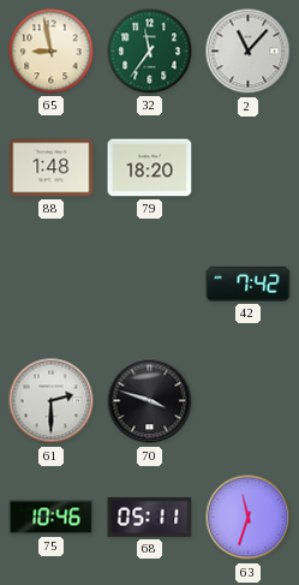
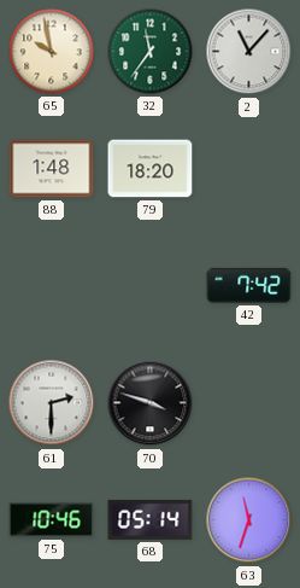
65: 8:58 -> 9:58
68: 05:11 -> 05:14
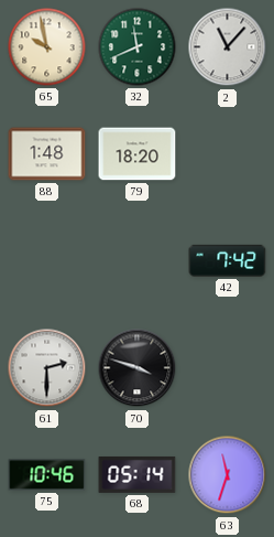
32: 11:36 -> 11:41
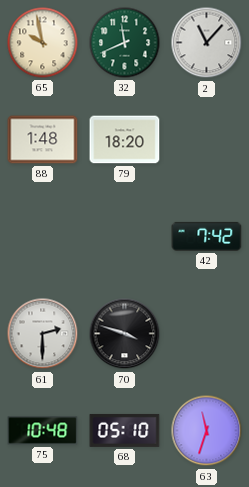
75: 10:46 -> 10:48
68: 05:14 -> 05:10
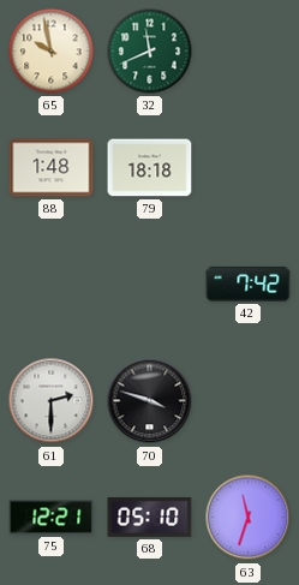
2: 11:07 -> none
79: 18:20 -> 18:18
75: 10:48 -> 12:21
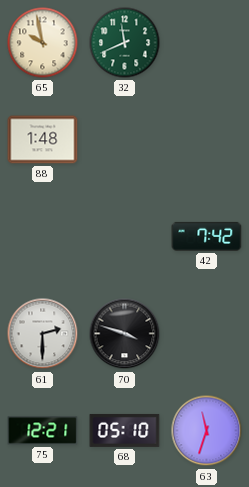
79: 18:18 -> none
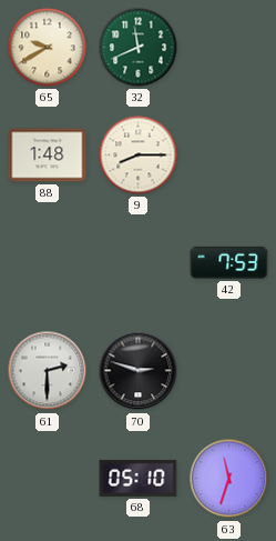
65: 9:58 -> 9:40
9: none -> 8:15
42: 7:42 -> 7:53
70: 3:48 -> 2:48
75: 12:21 -> none
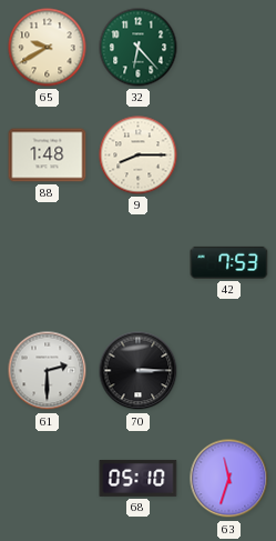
32: 11:41 -> 6:23
70: 2:48 -> 3:15
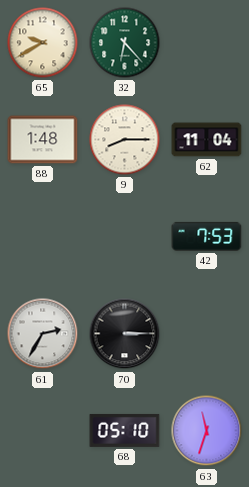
62: none -> 11:04
61: 2:30 -> 2:35
